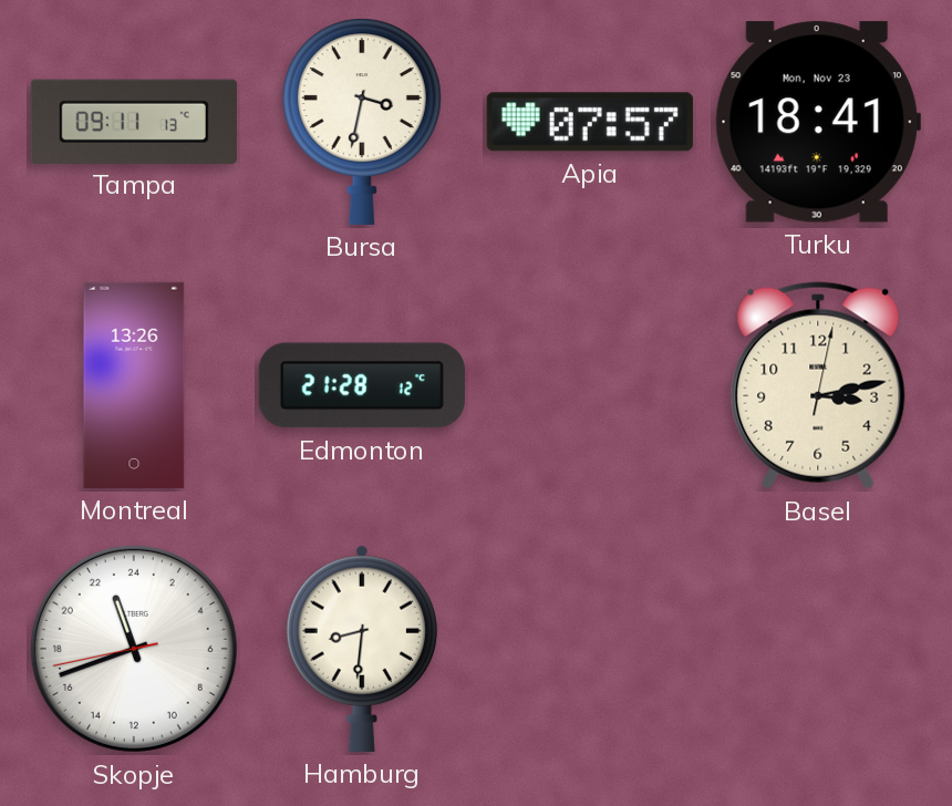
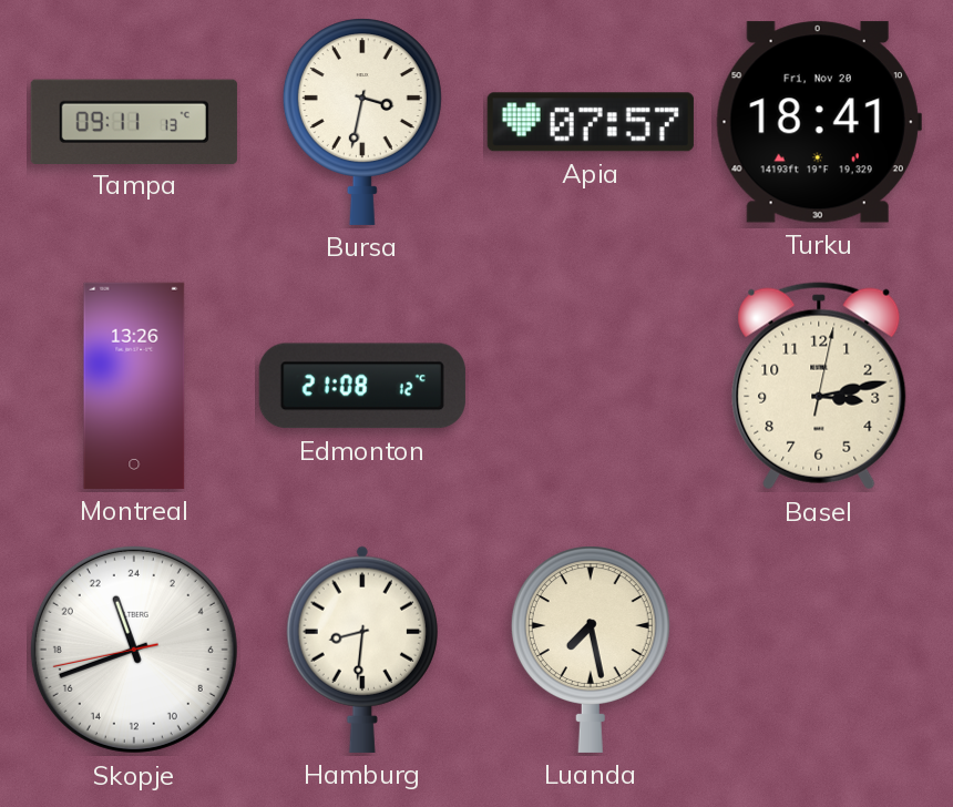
Turku date: Mon, Nov 23 -> Fri, Nov 20
Edmonton: 21:28 -> 21:08
Luanda: none -> 7:28
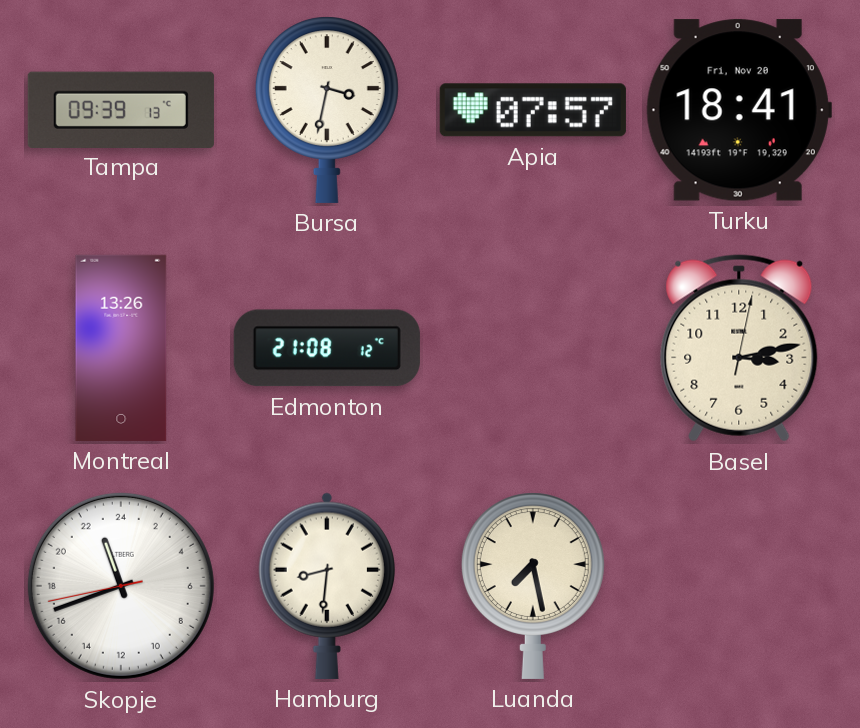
Tampa: 09:11 -> 09:39
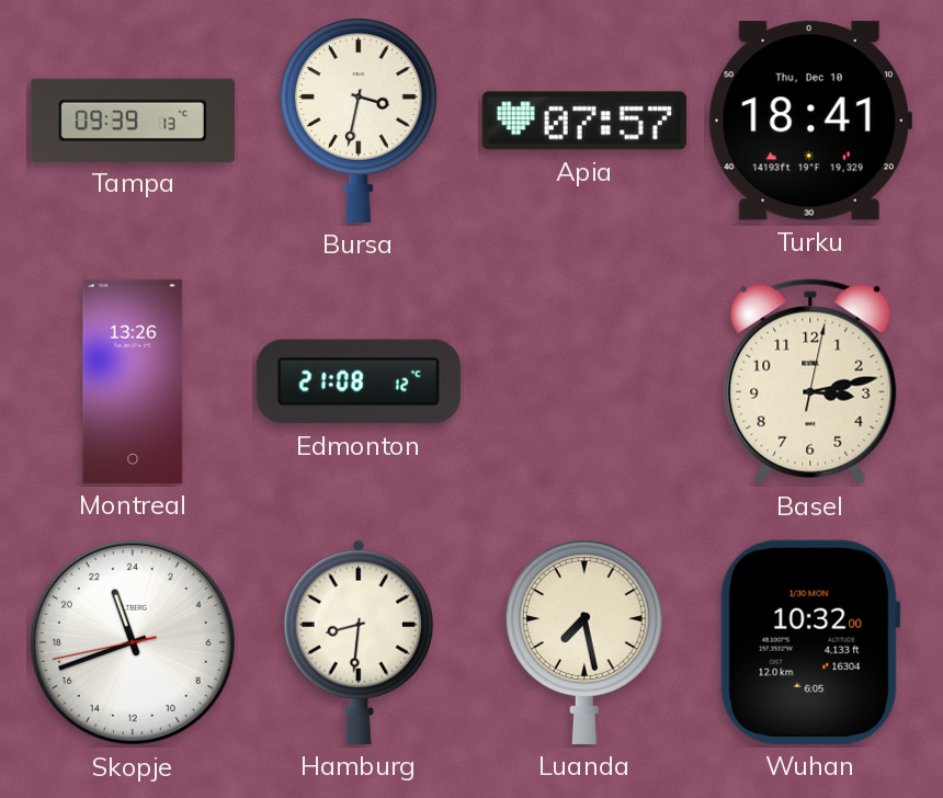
Turku date: Fri, Nov 20 -> Thu, Dec 10
Wuhan: none -> 10:32
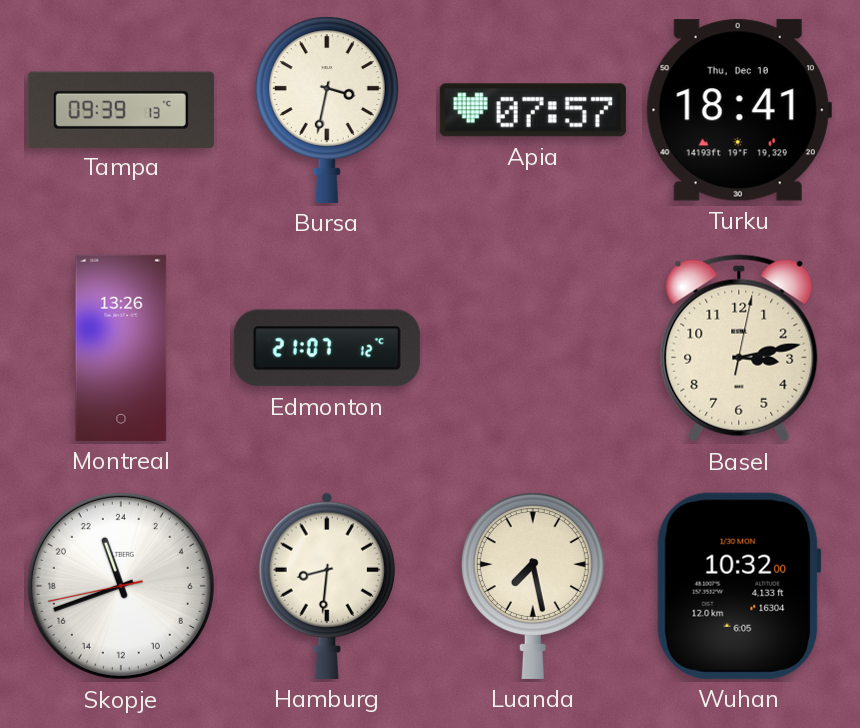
Edmonton: 21:08 -> 21:07
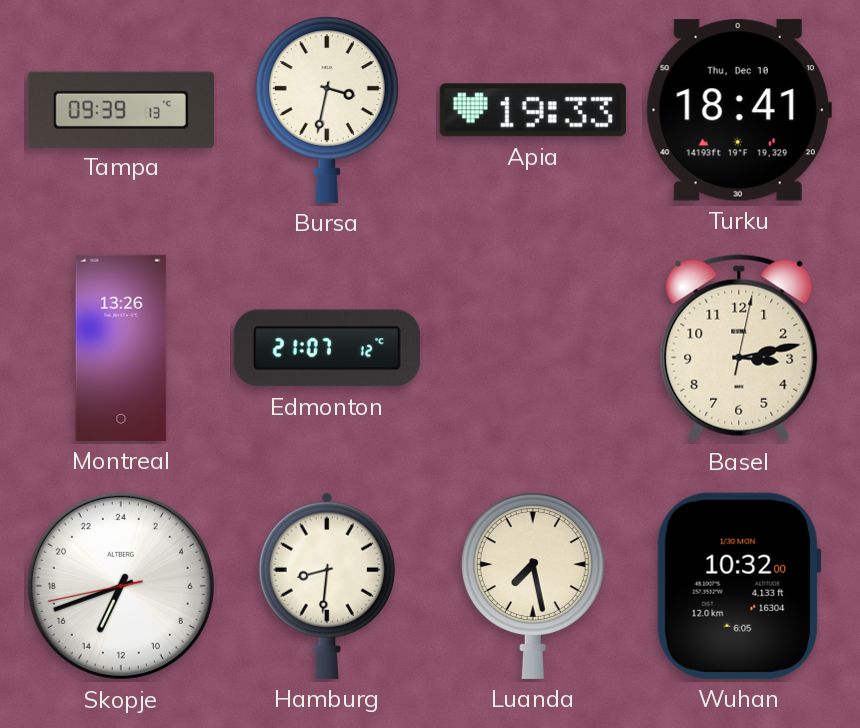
Apia: 07:57 -> 19:33
Skopje: 22:41 -> 13:41
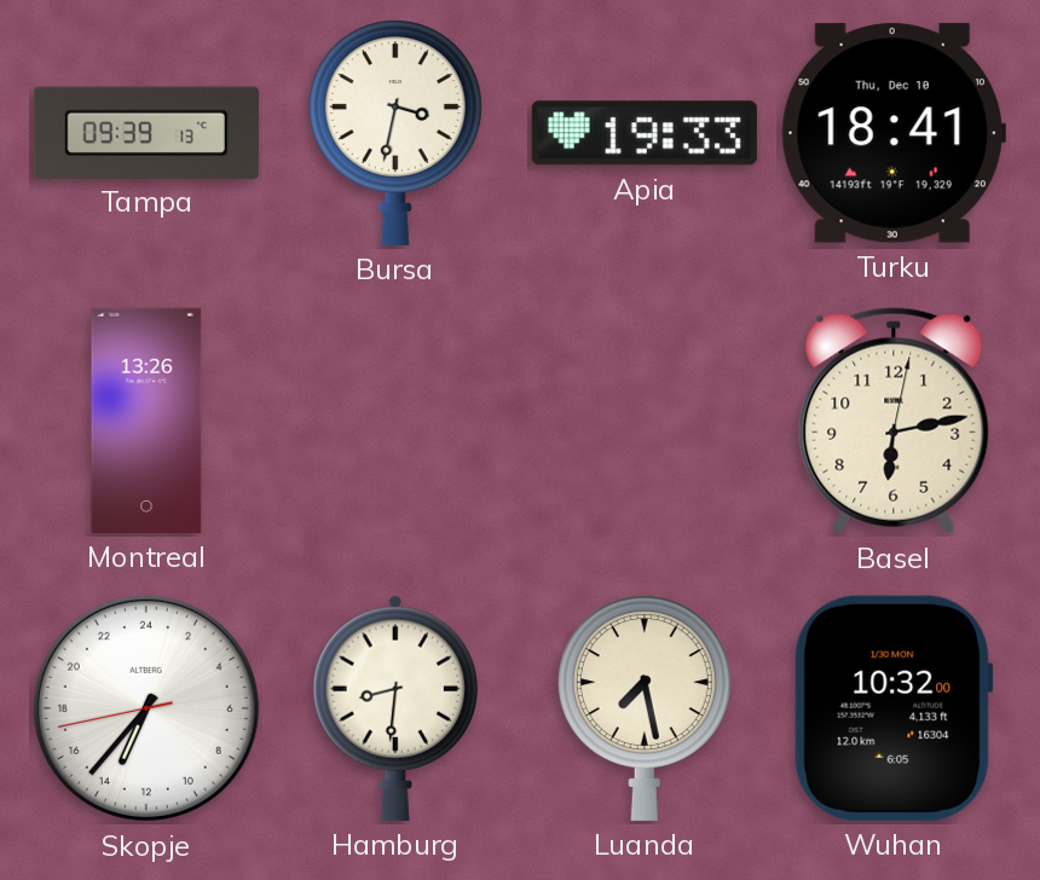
Edmonton: 21:07 -> none
Basel: 3:13 -> 6:13
Skopje: 13:41 -> 13:36
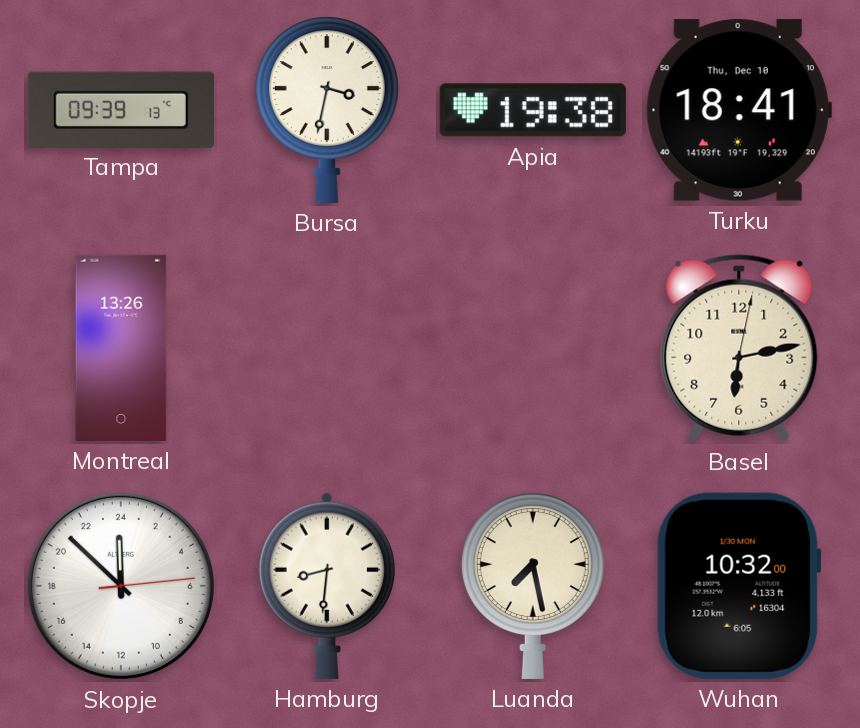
Apia: 19:33 -> 19:38
Skopje: 13:36 -> 23:52
